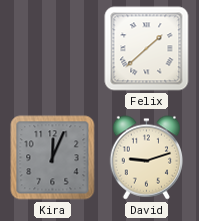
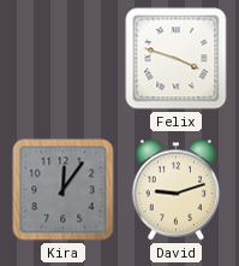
Felix: 1:38 -> 3:48
Kira: 12:04 -> 12:06
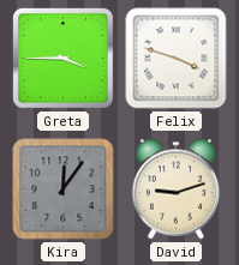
Greta: none -> 3:45
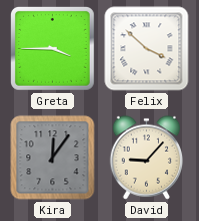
Felix: 3:48 -> 3:52
David: 9:12 -> 9:07
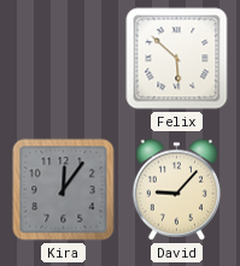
Greta: 3:45 -> none
Felix: 3:52 -> 5:52
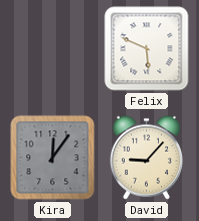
Felix: 5:52 -> 5:49
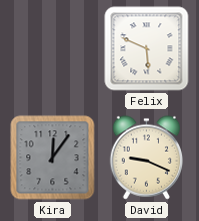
David: 9:07 -> 9:19
